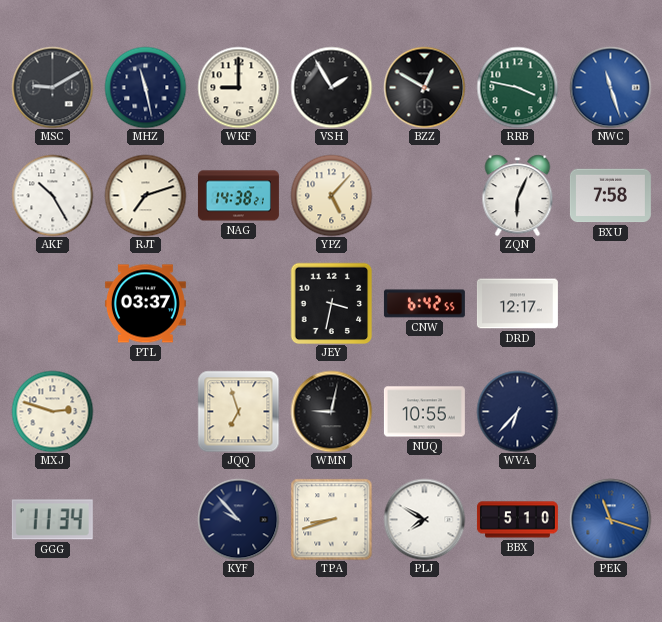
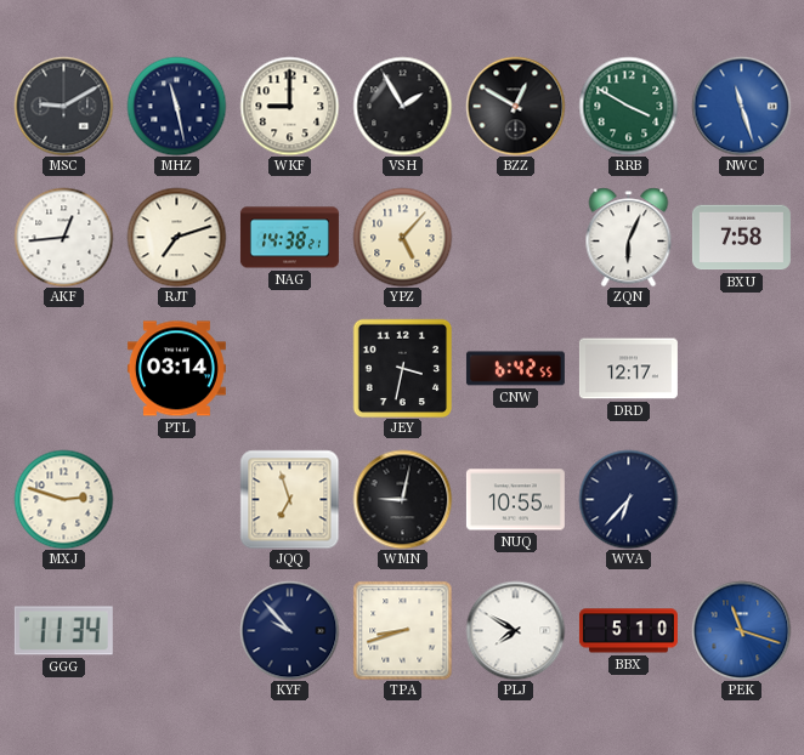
RRB: 3:47 -> 3:50
AKF: 10:25 -> 12:44
PTL: 03:37 -> 03:14
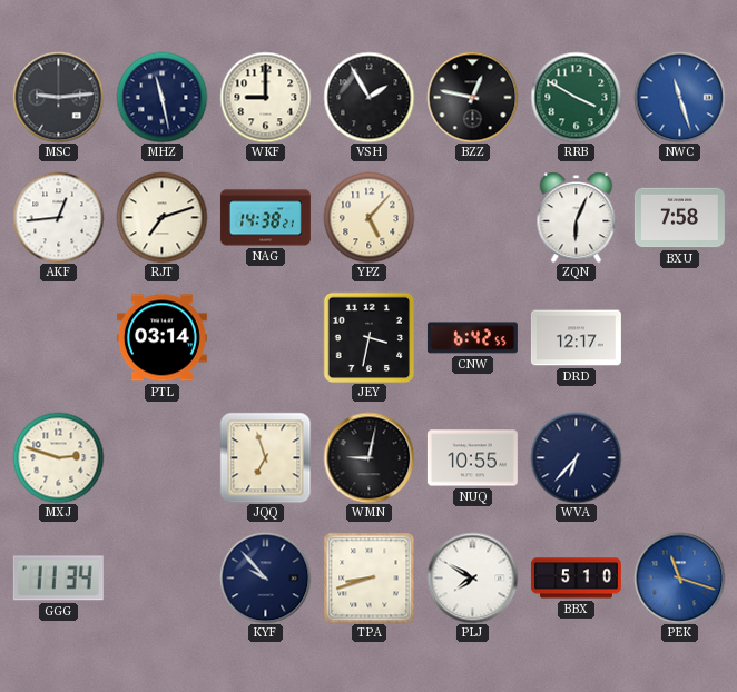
MSC: 9:10 -> 9:14
BZZ: 12:50 -> 12:47
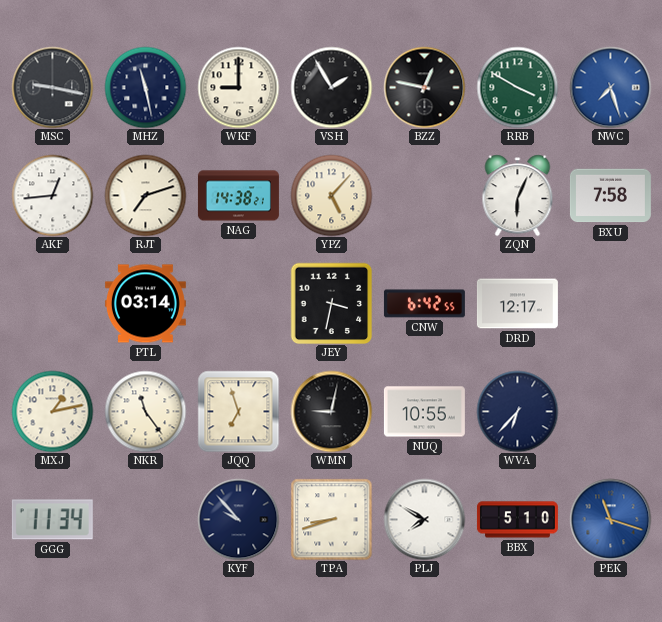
MSC: 9:14 -> 9:17
NWC: 11:27 -> 7:27
MXJ: 2:48 -> 1:13
NKR: none -> 11:24
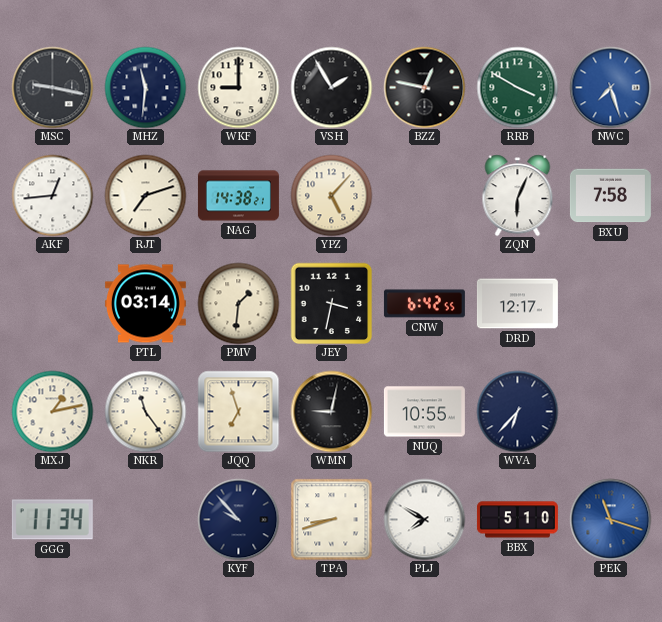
MHZ: 11:28 -> 11:31
PMV: none -> 1:31
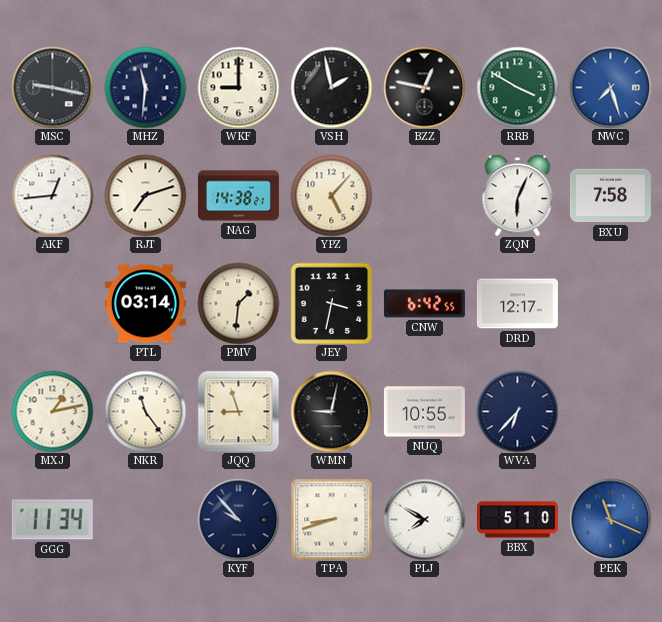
VSH: 1:55 -> 1:58
JQQ: 6:57 -> 8:57
PEK: 11:18 -> 11:19
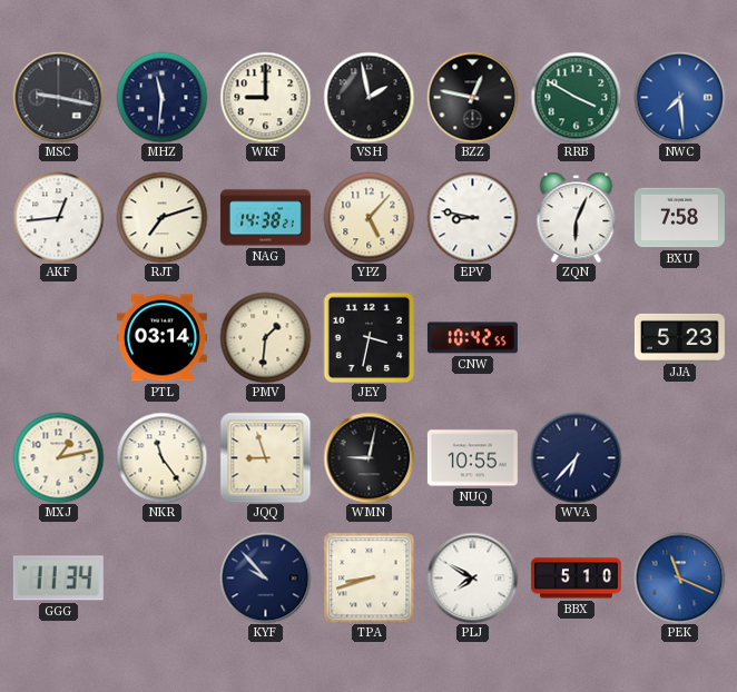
NWC: 7:27 -> 7:29
EPV: none -> 8:47
CNW: 6:42 -> 10:42
DRD: 12:17 -> none
JJA: none -> 5:23
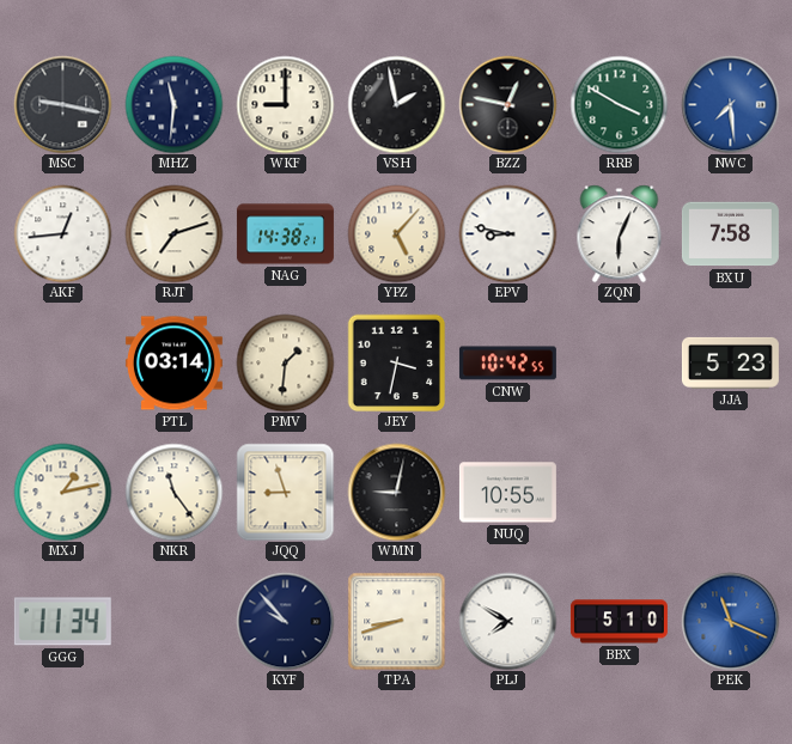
WVA: 6:37 -> none
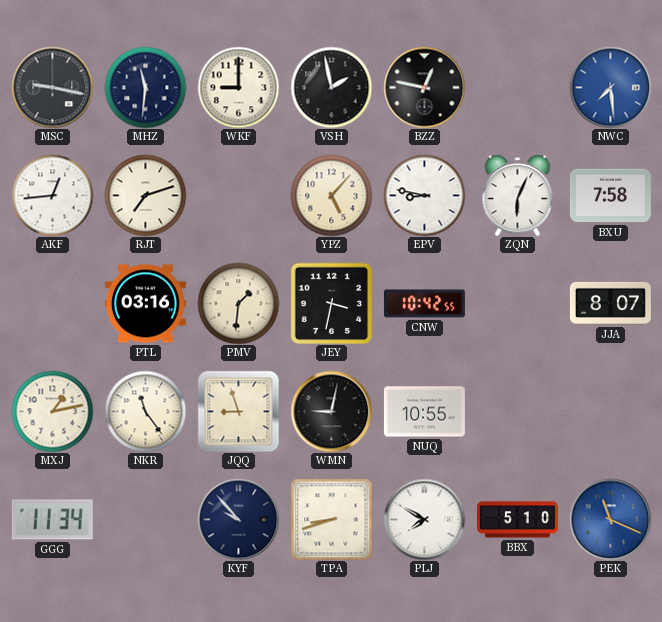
RRB: 3:50 -> none
NAG: 14:38 -> none
PTL: 03:14 -> 03:16
JJA: 5:23 -> 8:07
